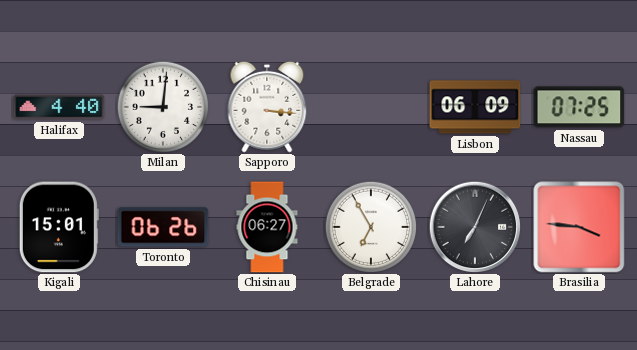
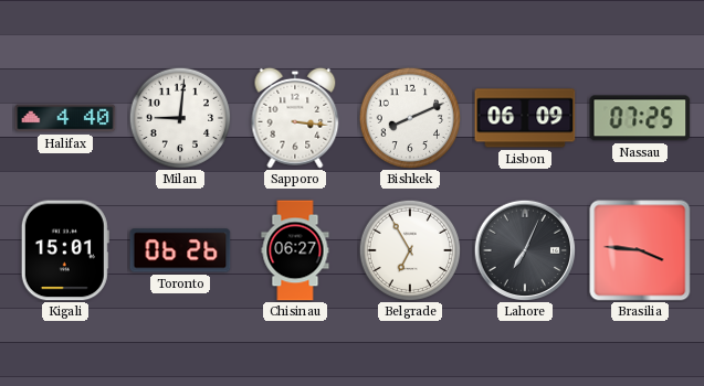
Bishkek: none -> 8:11
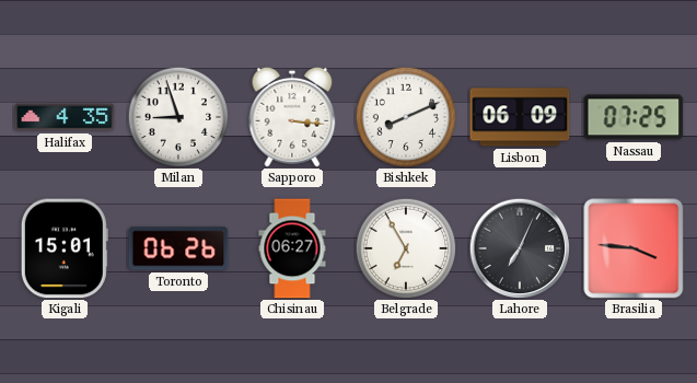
Halifax: 4:40 -> 4:35
Milan: 9:01 -> 8:57
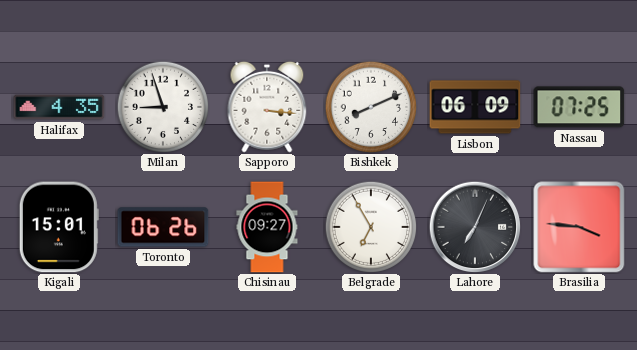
Chisinau: 06:27 -> 09:27
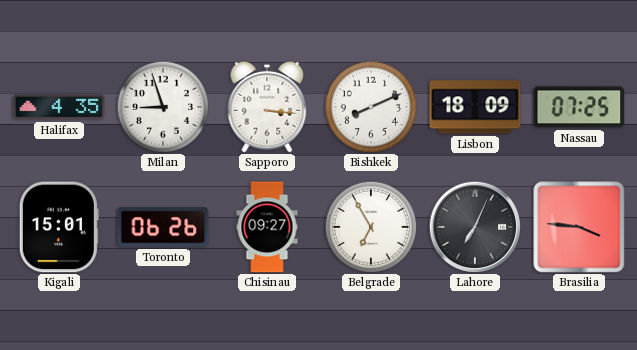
Lisbon: 06:09 -> 18:09
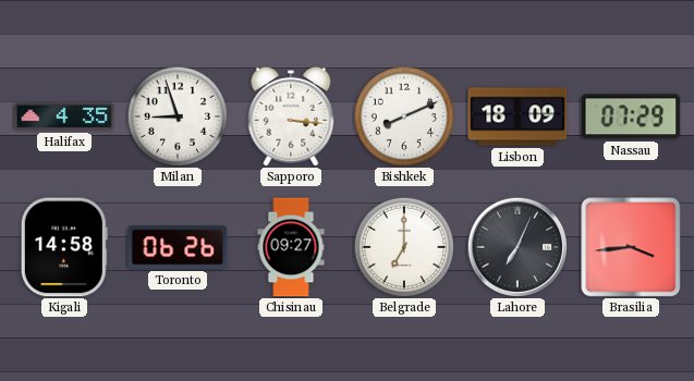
Nassau: 07:25 -> 07:29
Kigali: 15:01 -> 14:58
Belgrade: 6:55 -> 7:00
Brasilia: 3:46 -> 3:44
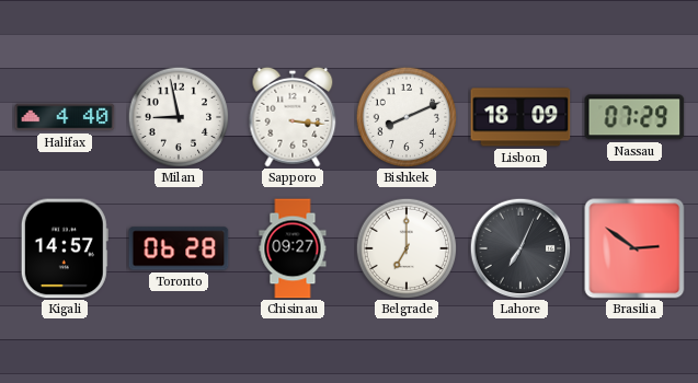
Halifax: 4:35 -> 4:40
Milan: 8:57 -> 8:58
Kigali: 14:58 -> 14:57
Toronto: 06:26 -> 06:28
Brasilia: 3:44 -> 2:51
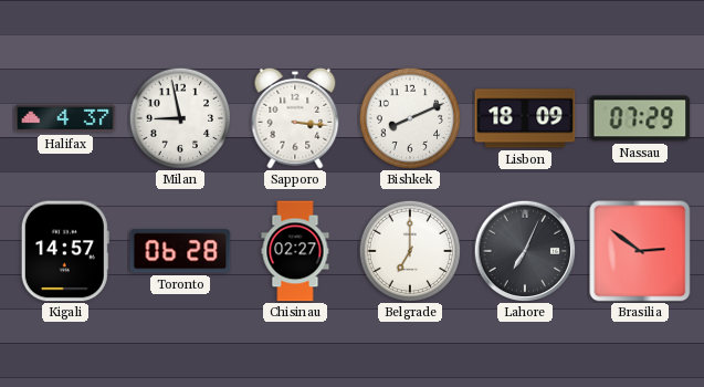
Halifax: 4:40 -> 4:37
Chisinau: 09:27 -> 02:27
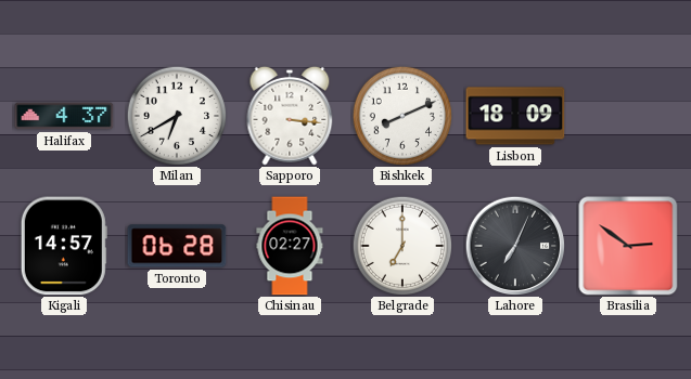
Milan: 8:58 -> 6:40
Nassau: 07:29 -> none
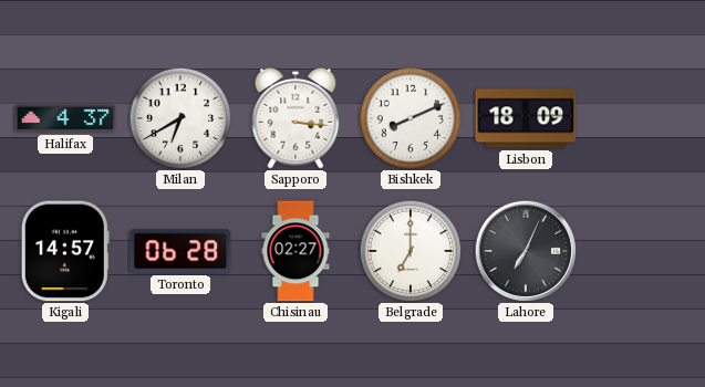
Brasilia: 2:51 -> none
